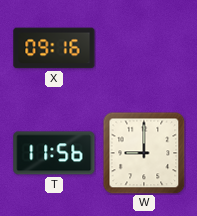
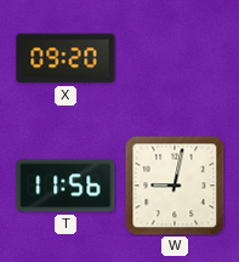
X: 09:16 -> 09:20
W: 9:00 -> 9:02
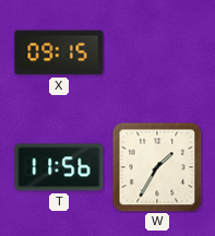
X: 09:20 -> 09:15
W: 9:02 -> 1:35
